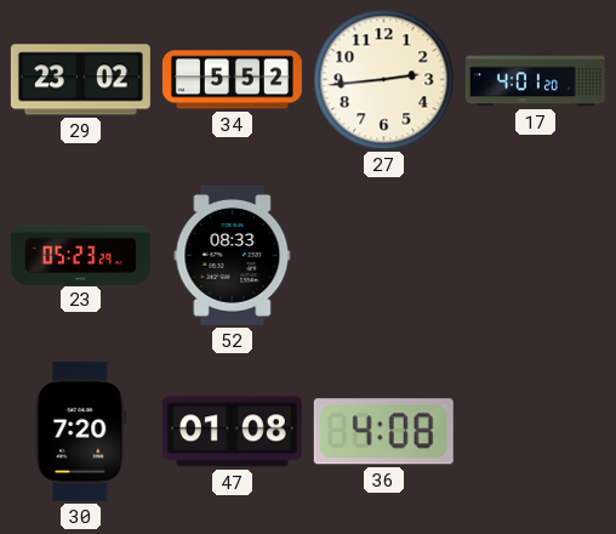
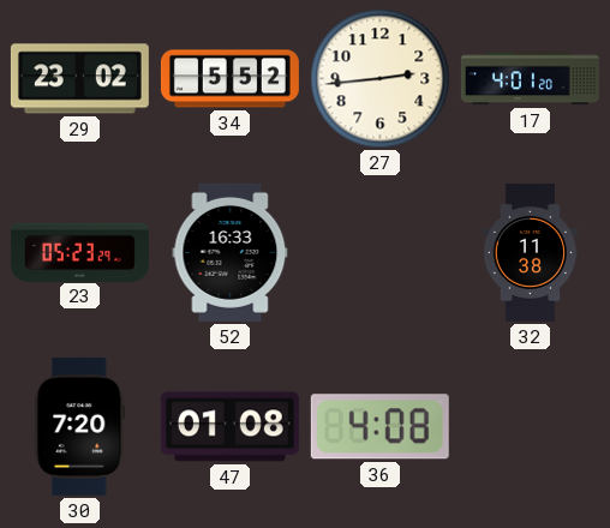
52: 08:33 -> 16:33
32: none -> 11:38
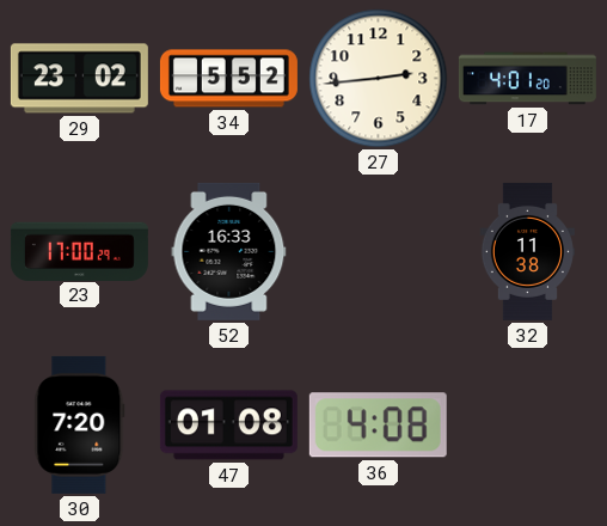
23: 05:23 -> 17:00
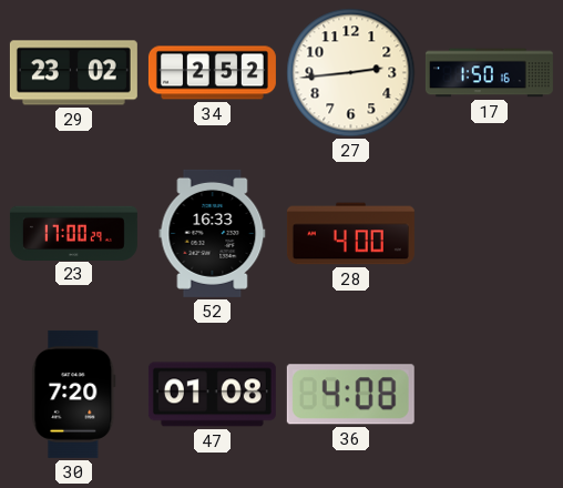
34: 5:52 -> 2:52
17: 4:01 -> 1:50
28: none -> 4:00
32: 11:38 -> none
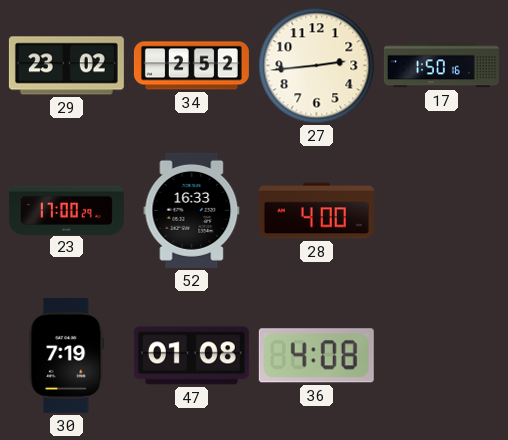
30: 7:20 -> 7:19
